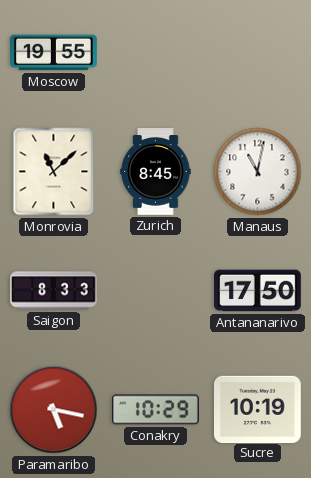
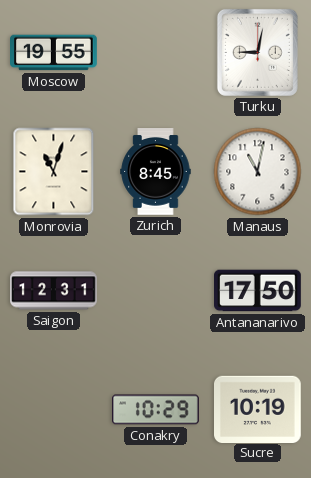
Turku: none -> 9:02
Monrovia: 11:08 -> 11:03
Saigon: 8:33 -> 12:31
Paramaribo: 5:17 -> none
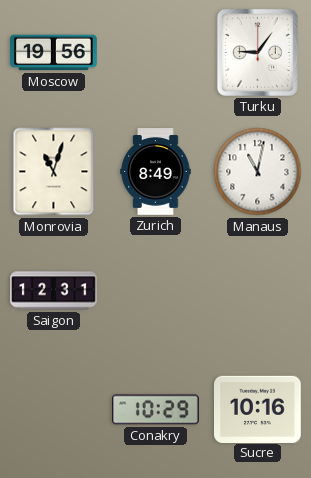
Moscow: 19:55 -> 19:56
Turku: 9:02 -> 9:06
Zurich: 8:45 -> 8:49
Antananarivo: 17:50 -> none
Sucre: 10:19 -> 10:16
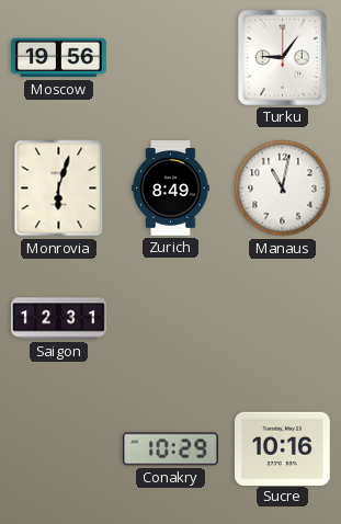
Monrovia: 11:03 -> 6:03
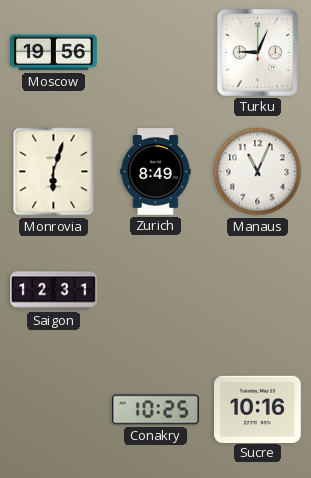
Turku: 9:06 -> 9:04
Manaus: 11:02 -> 11:04
Conakry: 10:29 -> 10:25
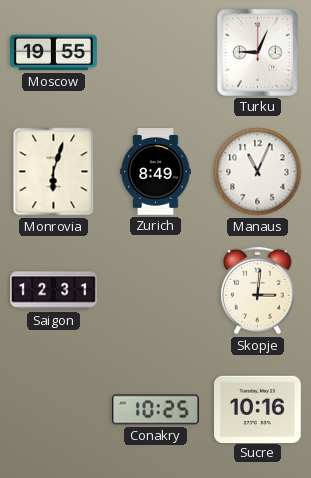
Moscow: 19:56 -> 19:55
Skopje: none -> 3:01
